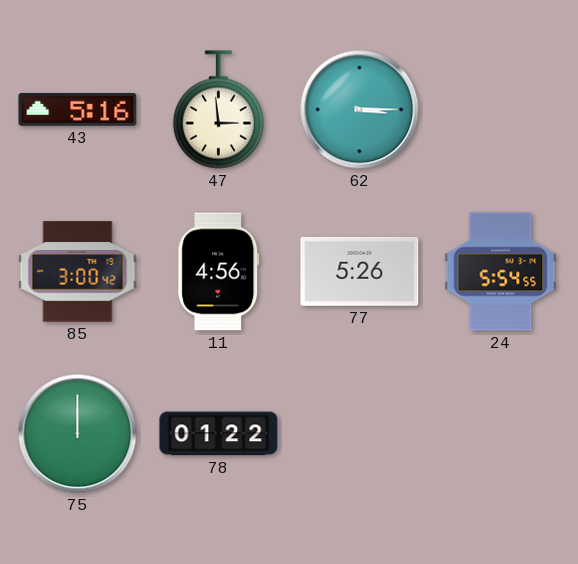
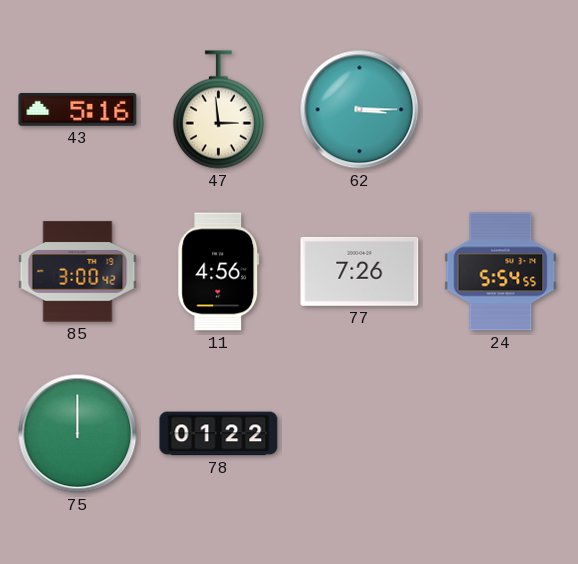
77: 5:26 -> 7:26
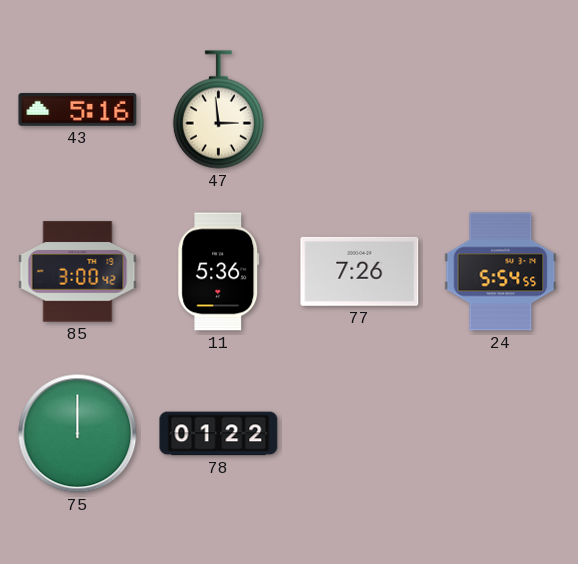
62: 3:15 -> none
11: 4:56 -> 5:36
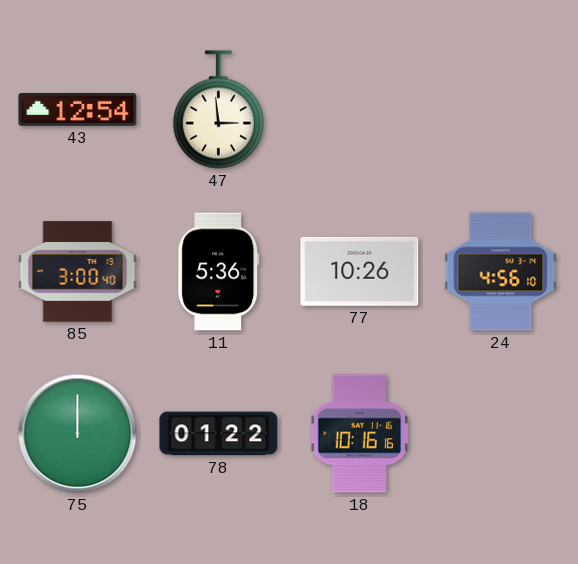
43: 5:16 -> 12:54
85: 3:00:42 -> 3:00:40
77: 7:26 -> 10:26
24: 5:54 -> 4:56
18: none -> 10:16
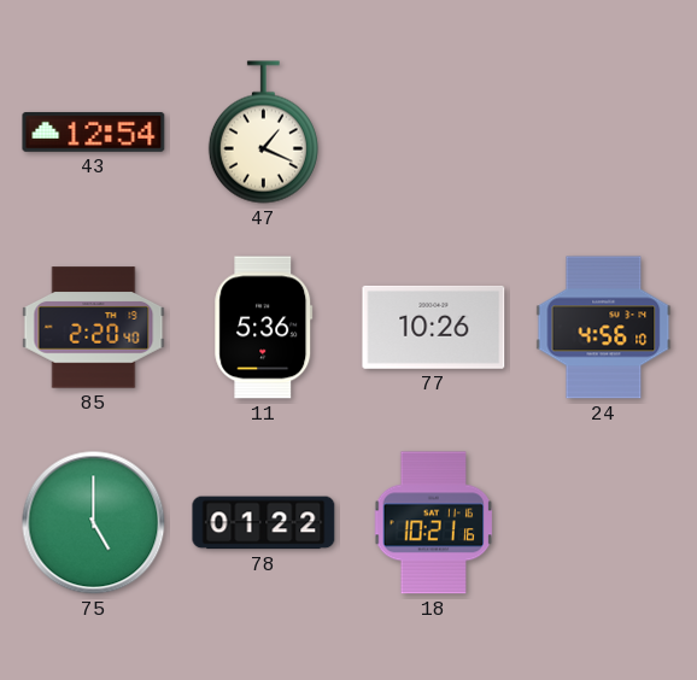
47: 2:59 -> 1:19
85: 3:00 -> 2:20
75: 12:00 -> 5:00
18: 10:16 -> 10:21
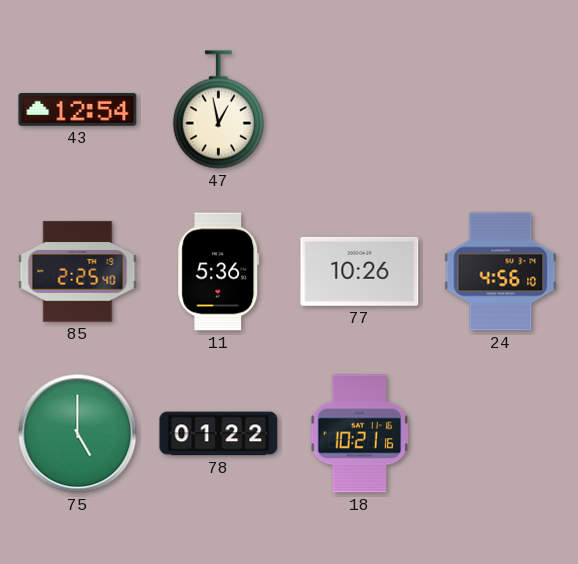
47: 1:19 -> 12:58
85: 2:20 -> 2:25
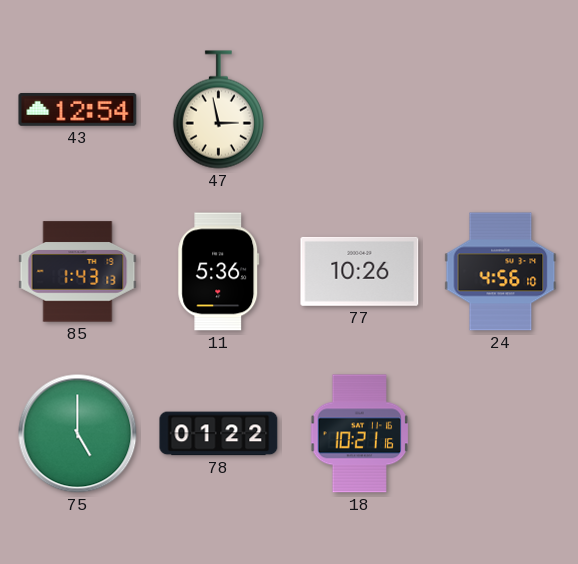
47: 12:58 -> 2:58
85: 2:25 -> 1:43
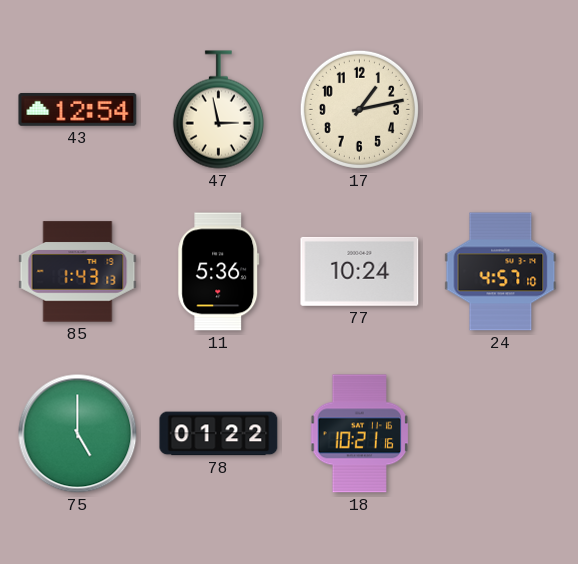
17: none -> 1:13
77: 10:26 -> 10:24
24: 4:56 -> 4:57
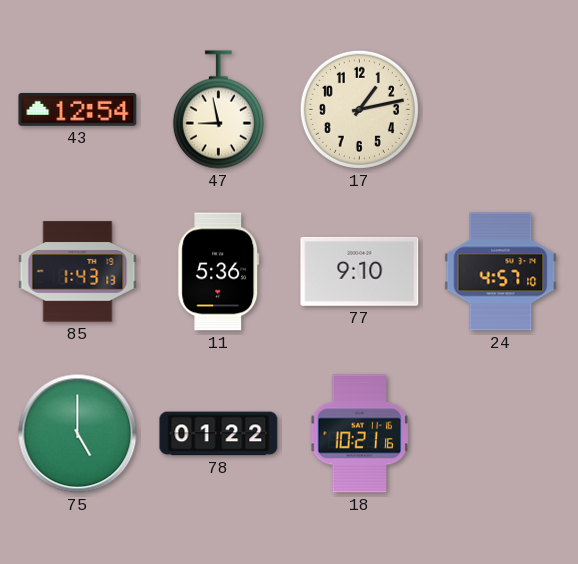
47: 2:58 -> 8:58
77: 10:24 -> 9:10
